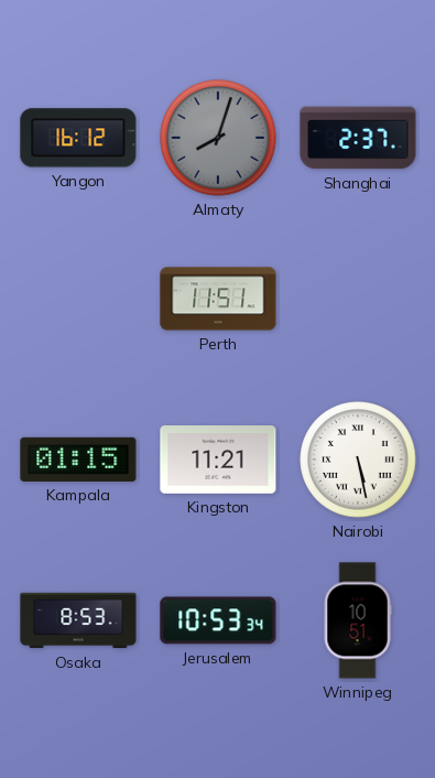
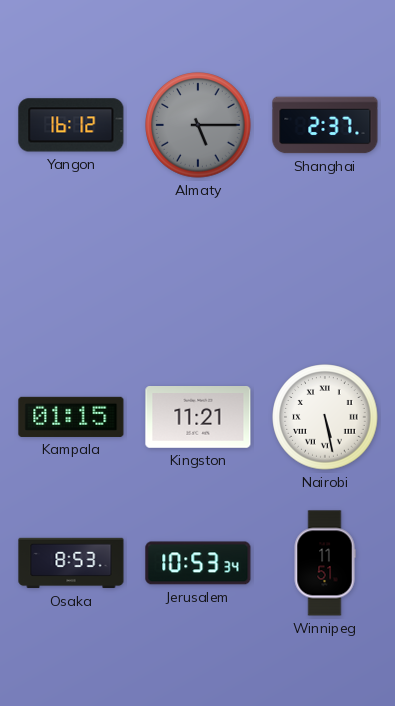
Almaty: 8:03 -> 5:15
Perth: 11:51 -> none
Winnipeg: 10:51 -> 11:51
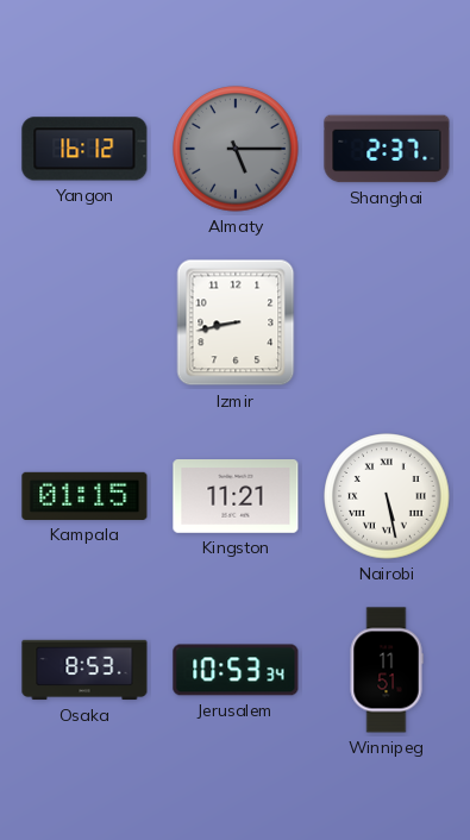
Izmir: none -> 8:43
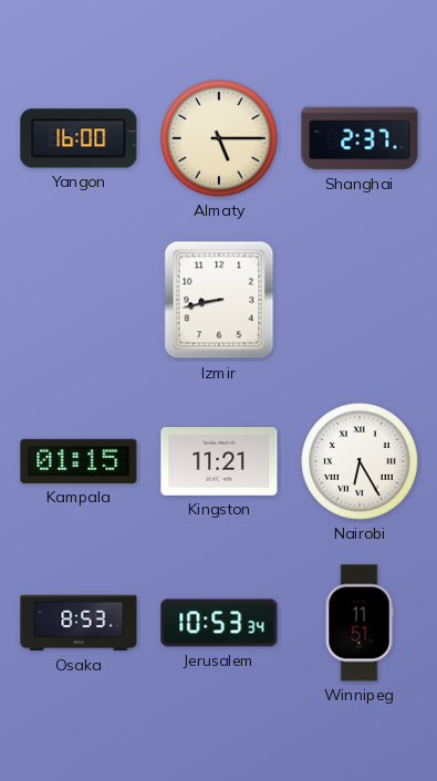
Yangon: 16:12 -> 16:00
Almaty dial: grey -> cream
Nairobi: 5:28 -> 6:25
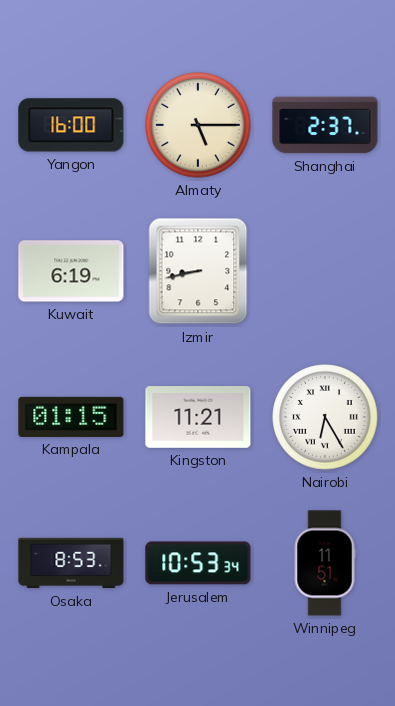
Kuwait: none -> 6:19
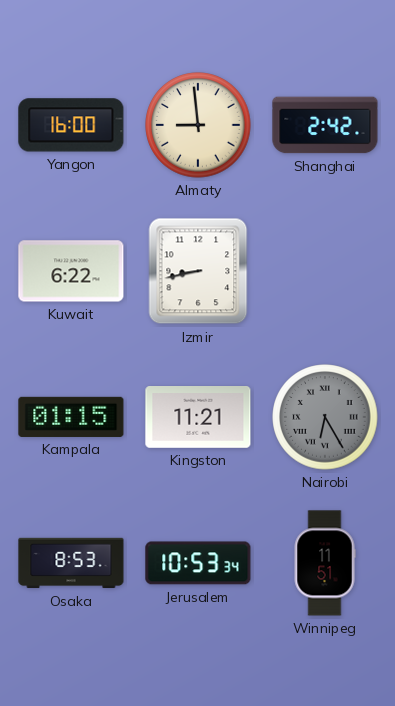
Almaty: 5:15 -> 8:59
Shanghai: 2:37 -> 2:42
Kuwait: 6:19 -> 6:22
Nairobi dial: white -> grey
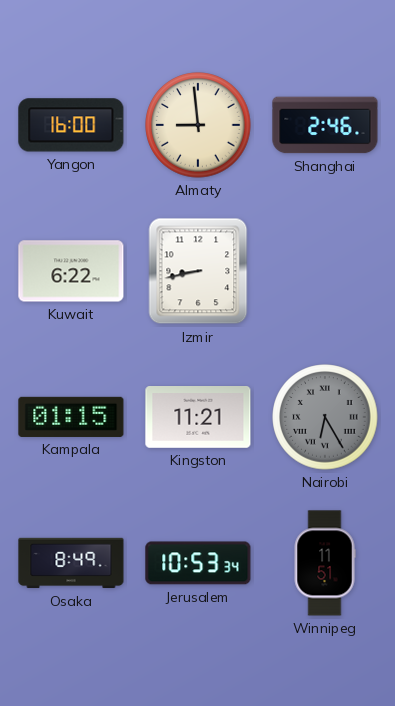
Shanghai: 2:42 -> 2:46
Osaka: 8:53 -> 8:49
